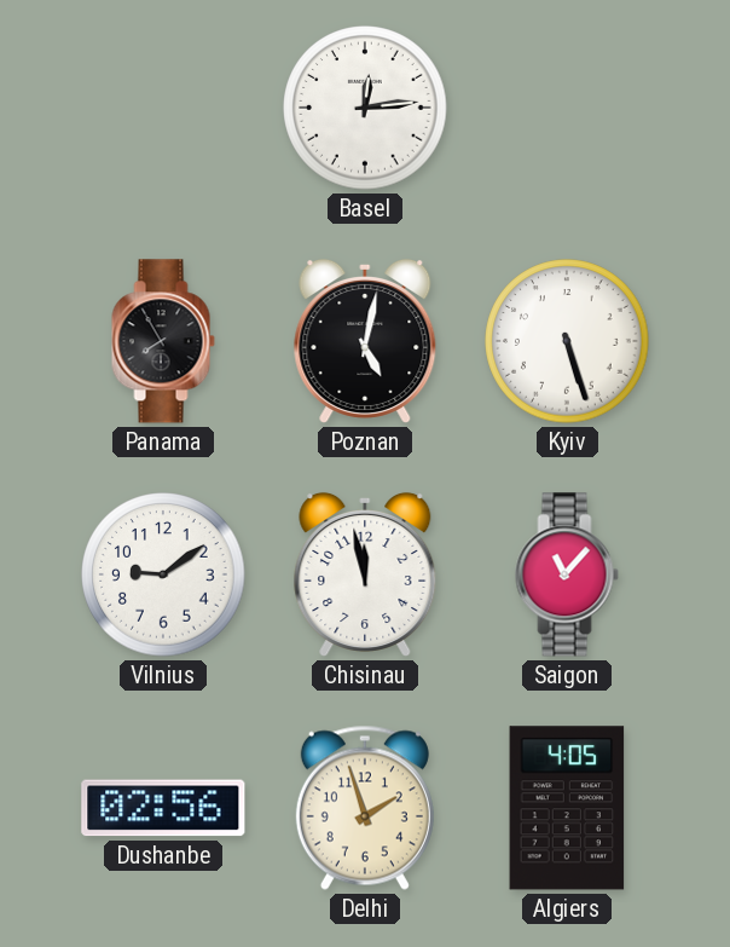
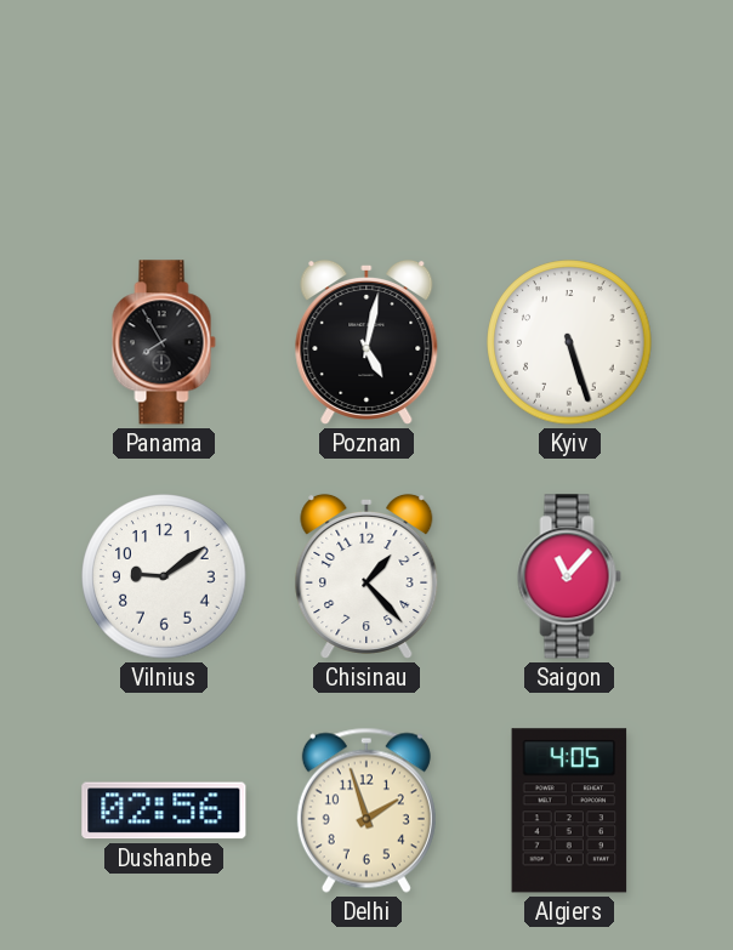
Basel: 12:14 -> none
Chisinau: 11:58 -> 1:23
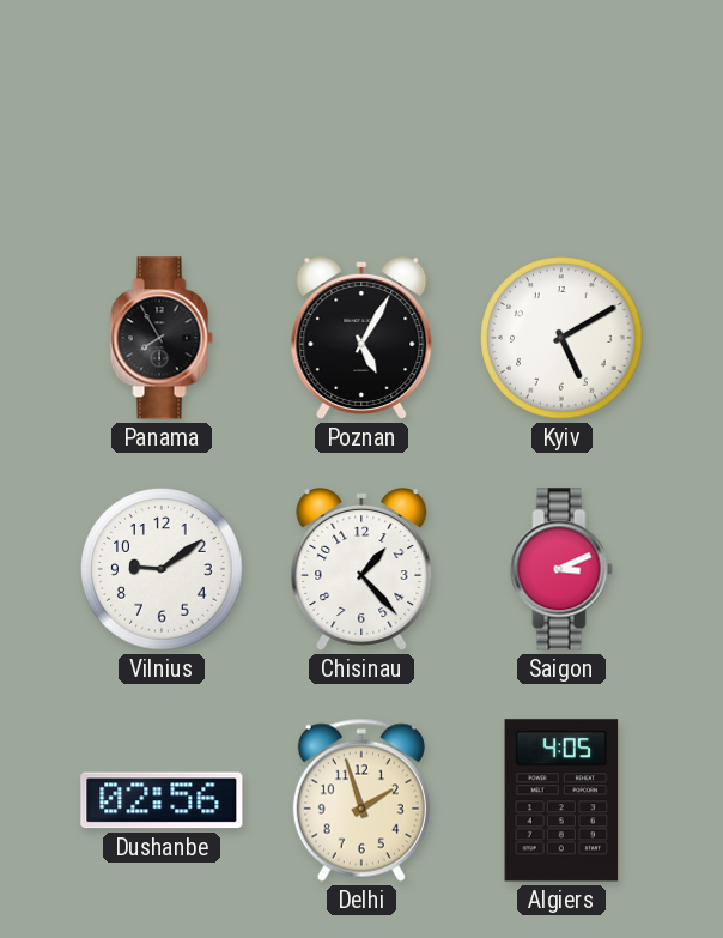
Poznan: 5:02 -> 5:05
Kyiv: 5:27 -> 5:10
Saigon: 11:07 -> 3:11
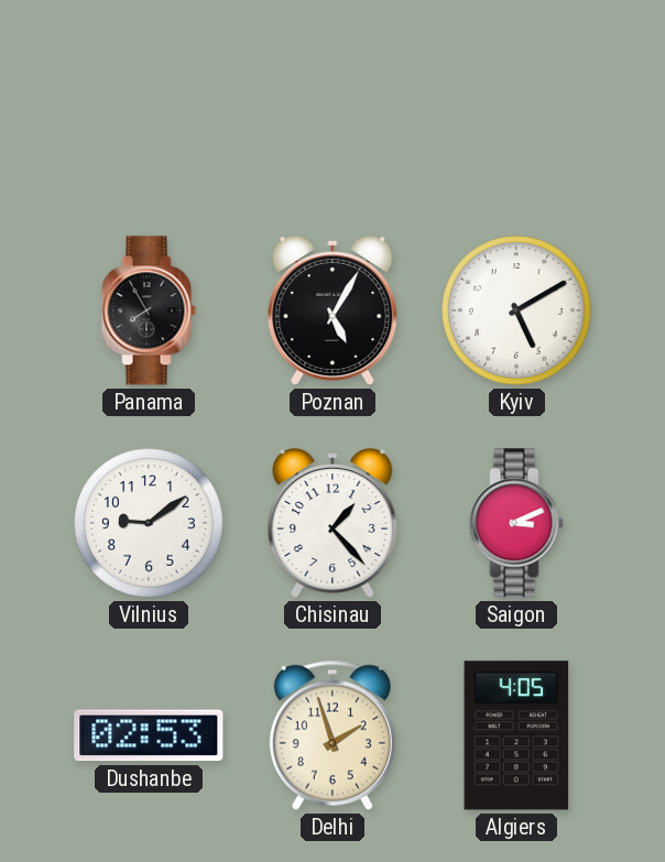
Dushanbe: 02:56 -> 02:53
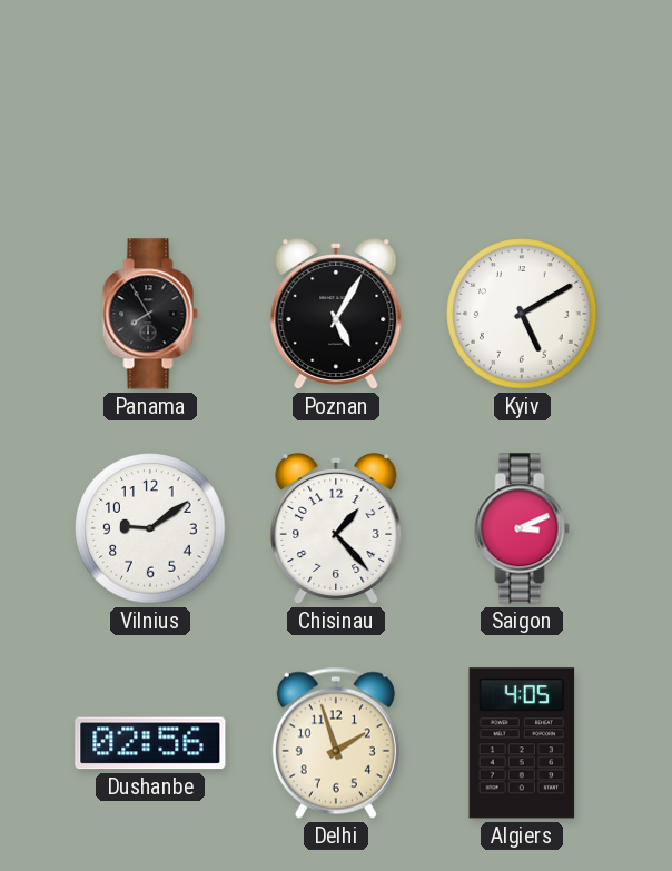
Dushanbe: 02:53 -> 02:56
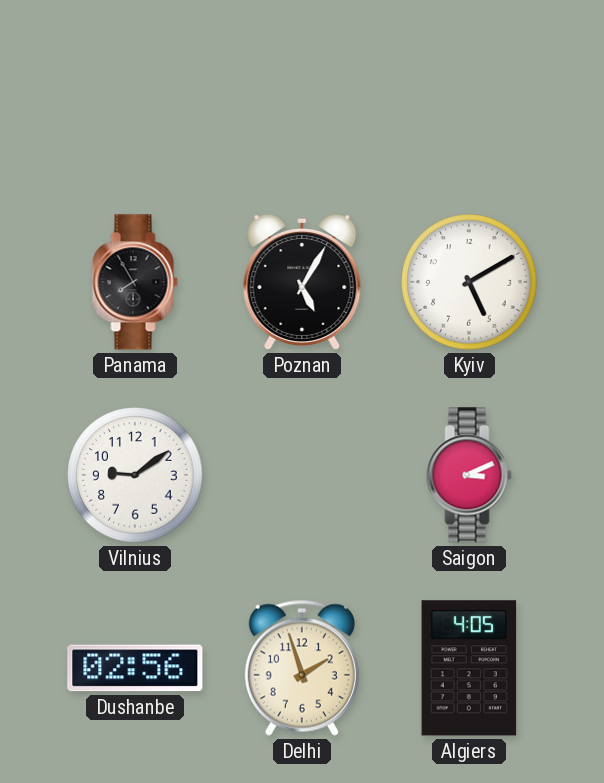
Chisinau: 1:23 -> none
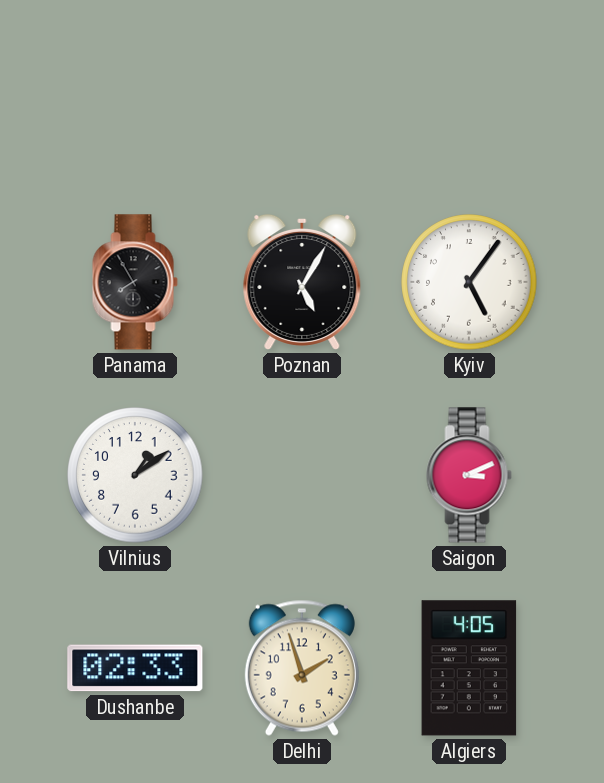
Kyiv: 5:10 -> 5:06
Vilnius: 9:09 -> 1:09
Dushanbe: 02:56 -> 02:33
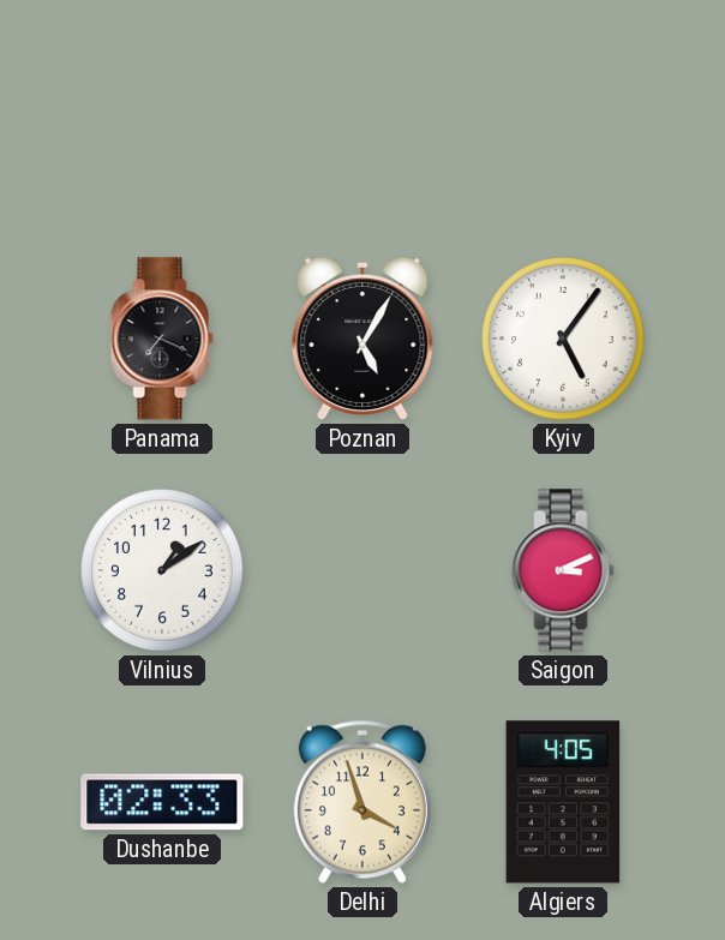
Panama: 7:55 -> 7:19
Delhi: 1:57 -> 3:57
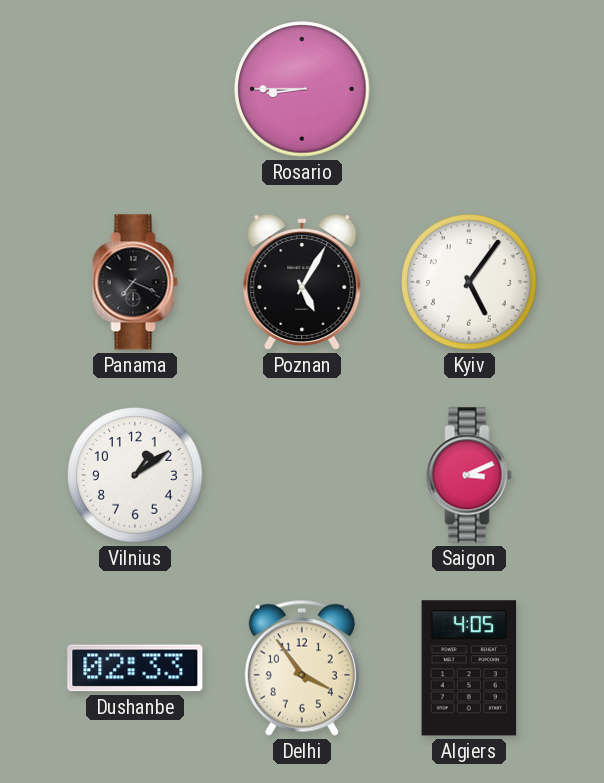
Rosario: none -> 8:45
Delhi: 3:57 -> 3:54
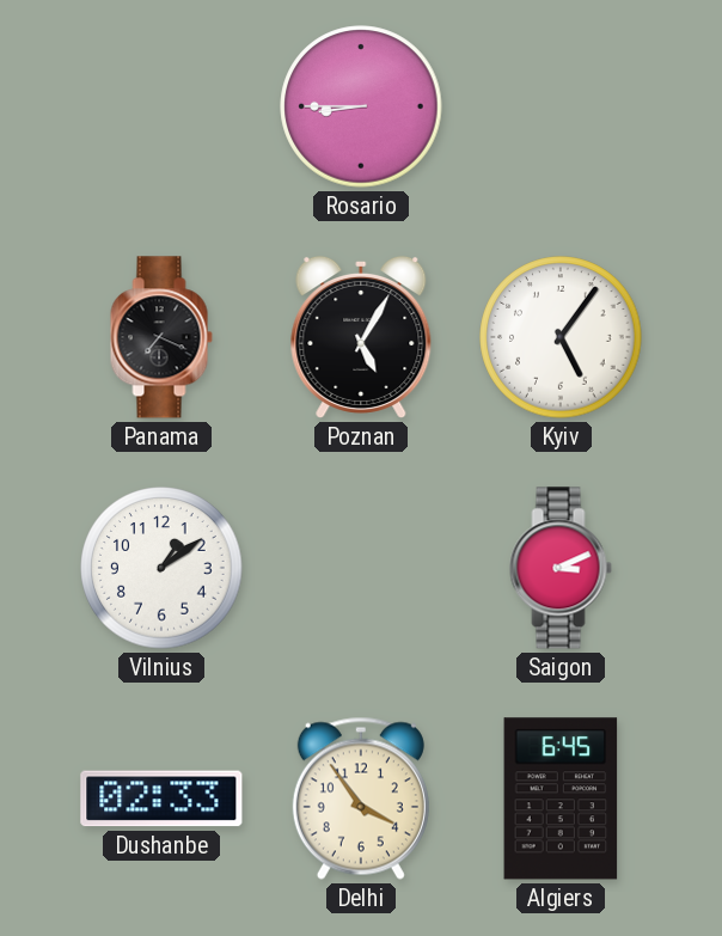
Algiers: 4:05 -> 6:45
